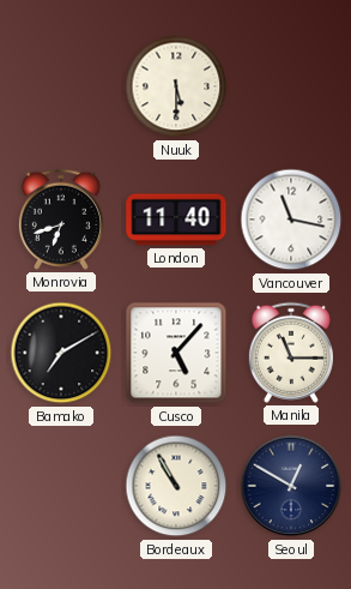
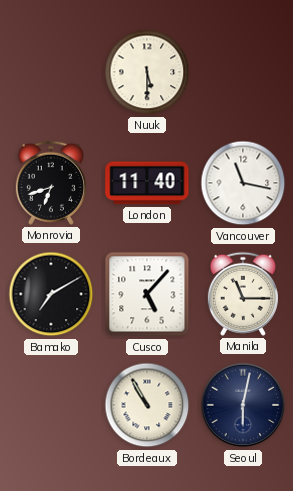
Seoul: 12:50 -> 6:02
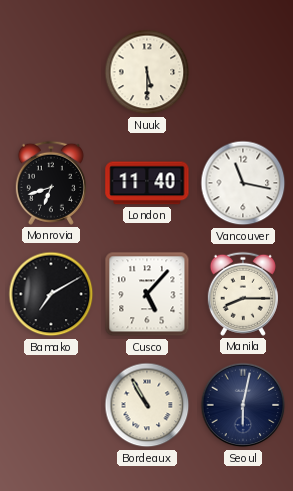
Manila: 11:15 -> 8:15
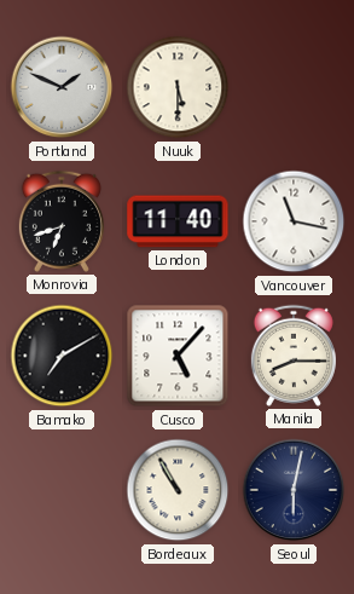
Portland: none -> 1:49
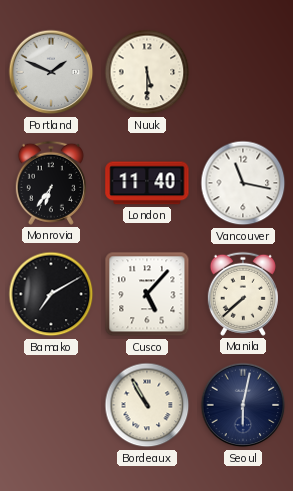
Monrovia: 6:42 -> 6:36
Manila: 8:15 -> 7:38
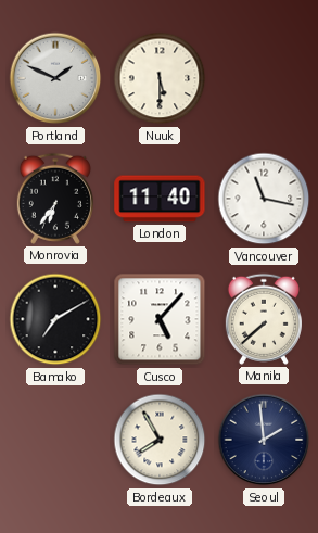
Bordeaux: 10:55 -> 7:55
Seoul: 6:02 -> 1:59
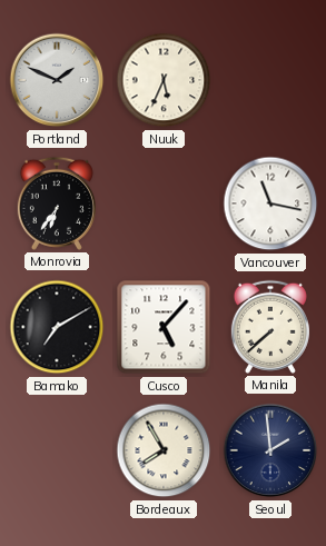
Nuuk: 5:30 -> 5:34
London: 11:40 -> none
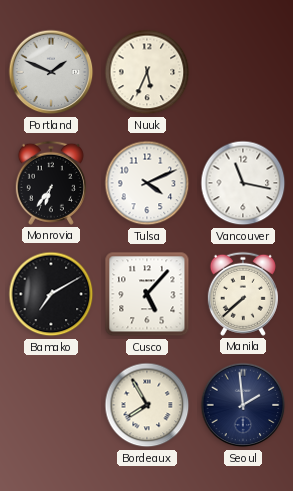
Tulsa: none -> 4:11
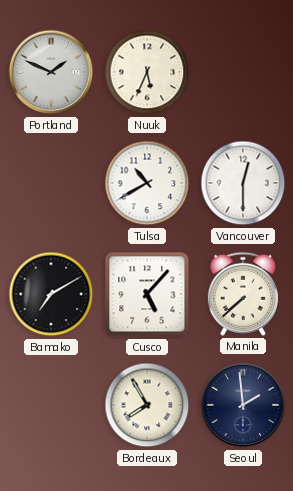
Monrovia: 6:36 -> none
Tulsa: 4:11 -> 10:40
Vancouver: 11:17 -> 12:30
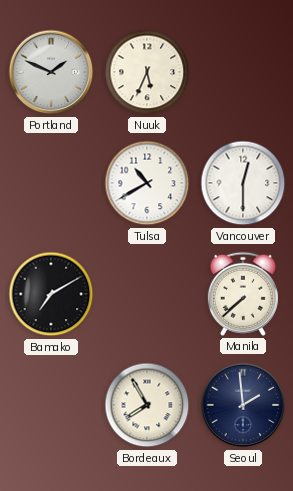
Cusco: 5:07 -> none
